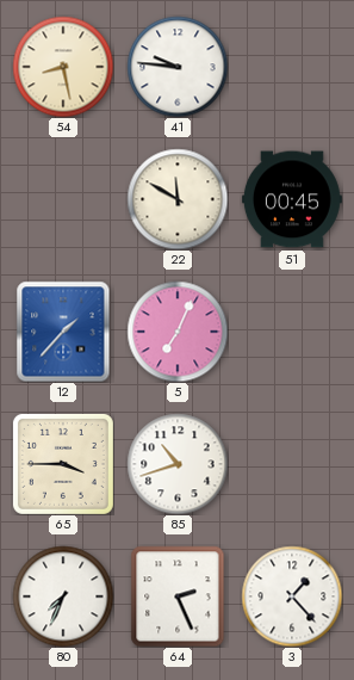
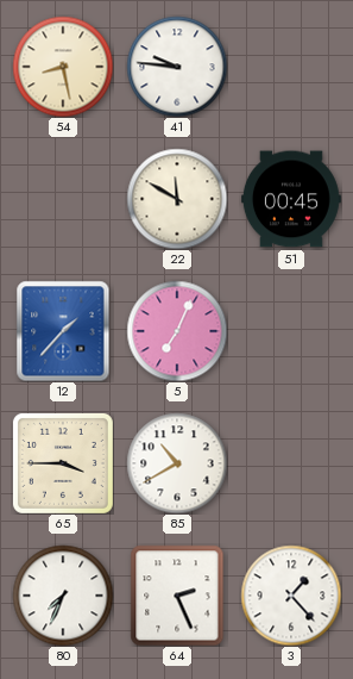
85: 10:42 -> 10:40
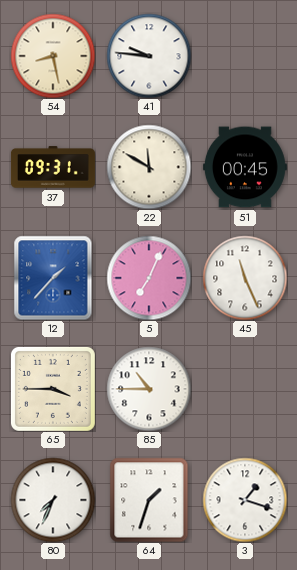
37: none -> 09:31
45: none -> 11:26
85: 10:40 -> 10:45
64: 2:26 -> 1:33
3: 1:23 -> 1:18
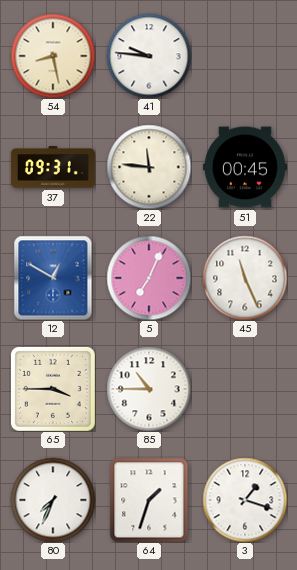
22: 11:50 -> 11:46
12: 1:37 -> 12:50
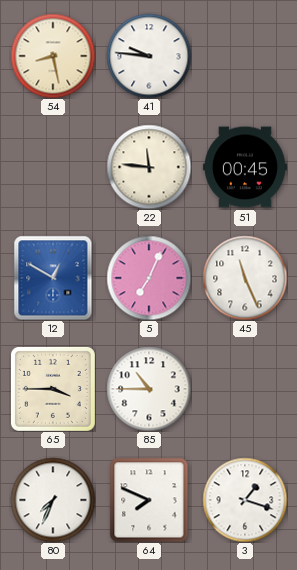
37: 09:31 -> none
64: 1:33 -> 7:49
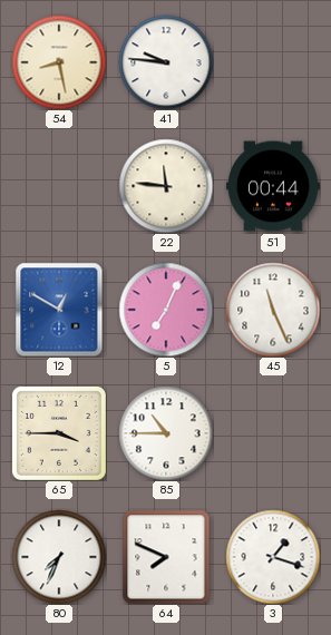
51: 00:45 -> 00:44
